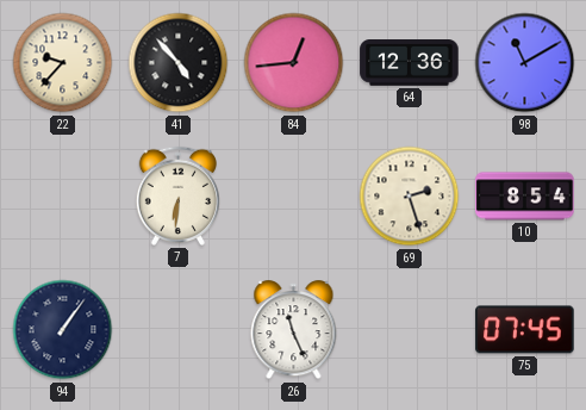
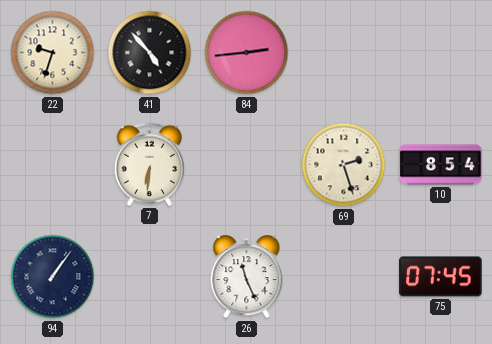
22: 9:37 -> 9:33
84: 12:44 -> 2:44
64: 12:36 -> none
98: 11:10 -> none
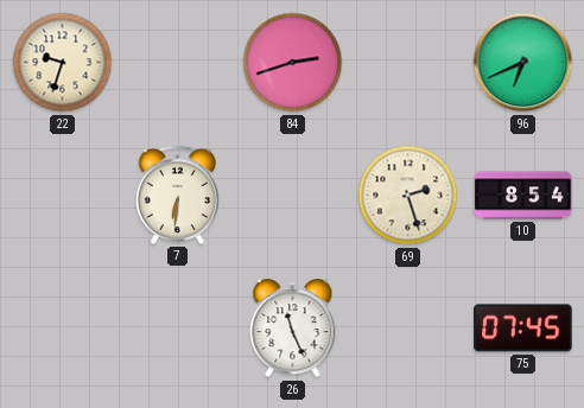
41: 4:53 -> none
84: 2:44 -> 2:42
96: none -> 6:41
94: 1:06 -> none
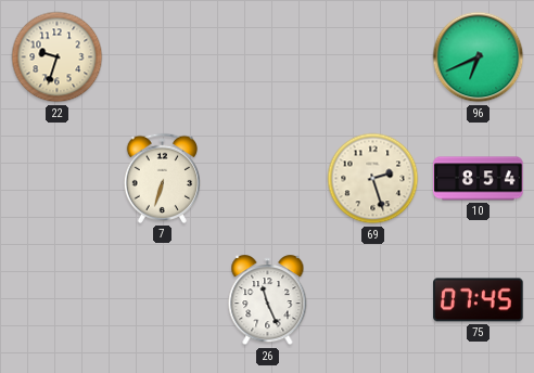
84: 2:42 -> none
7: 6:31 -> 6:33
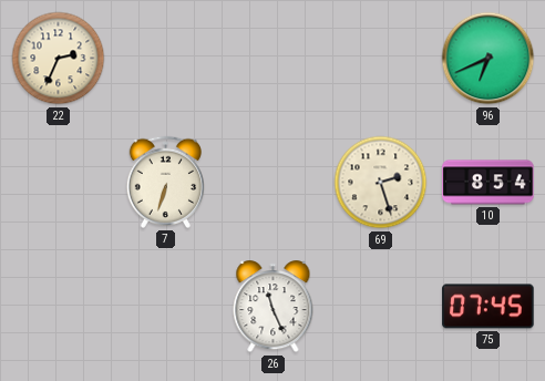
22: 9:33 -> 2:34
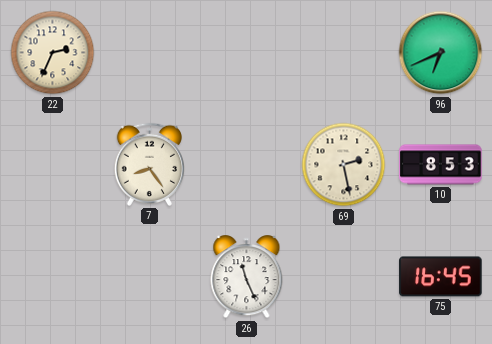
7: 6:33 -> 8:24
69: 2:27 -> 2:28
10: 8:54 -> 8:53
75: 07:45 -> 16:45
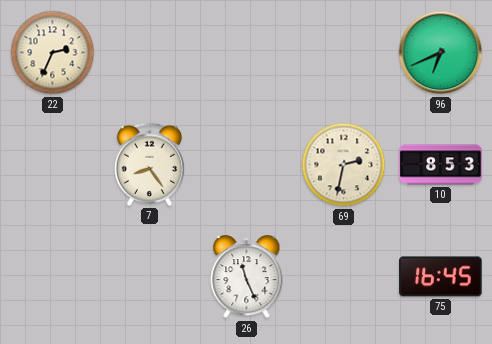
69: 2:28 -> 2:32
